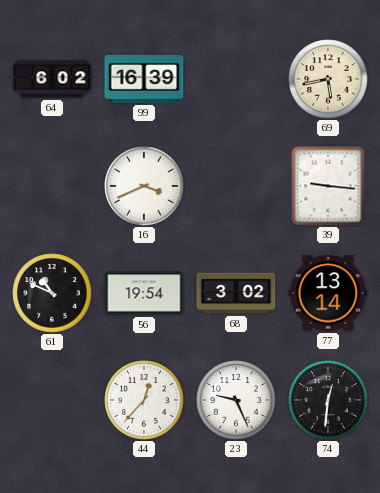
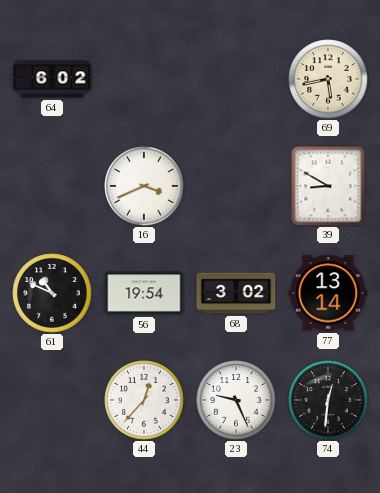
99: 16:39 -> none
39: 9:16 -> 8:50
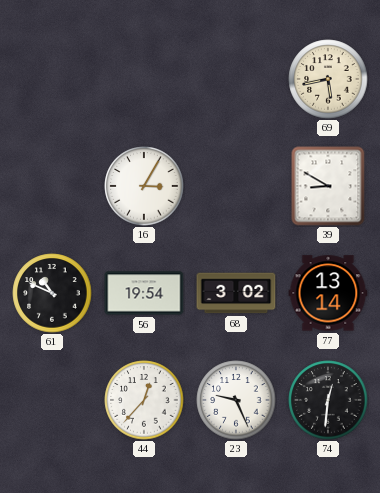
64: 6:02 -> none
16: 3:41 -> 3:05
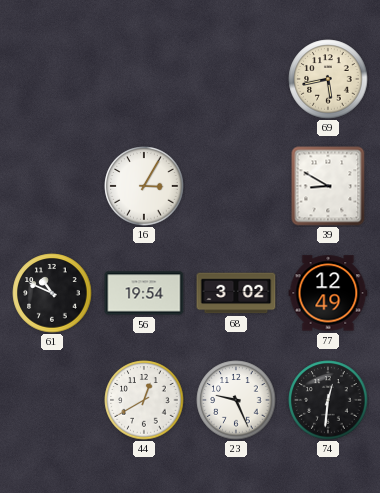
77: 13:14 -> 12:49
44: 12:37 -> 12:40
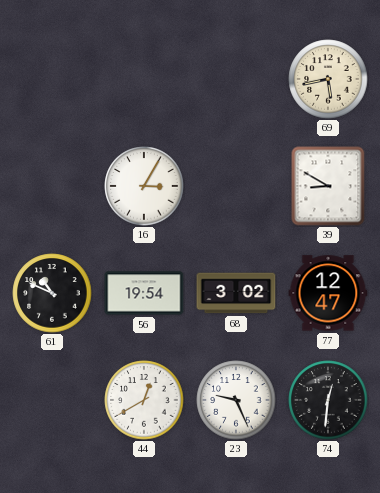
77: 12:49 -> 12:47
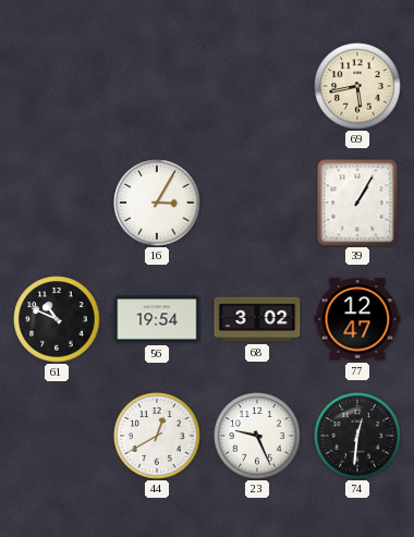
39: 8:50 -> 1:05
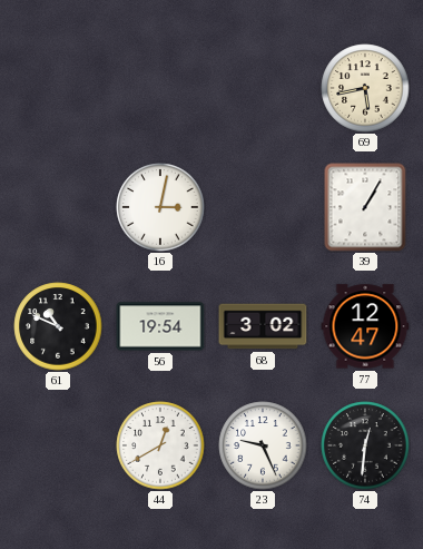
16: 3:05 -> 3:02
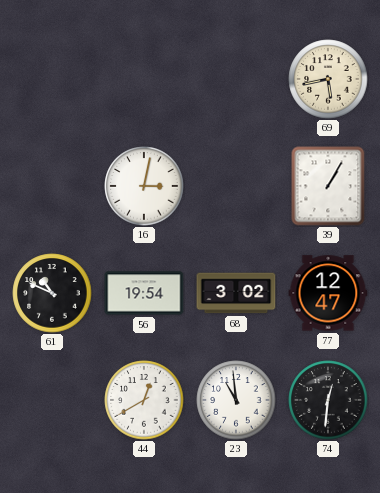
23: 9:26 -> 10:59
